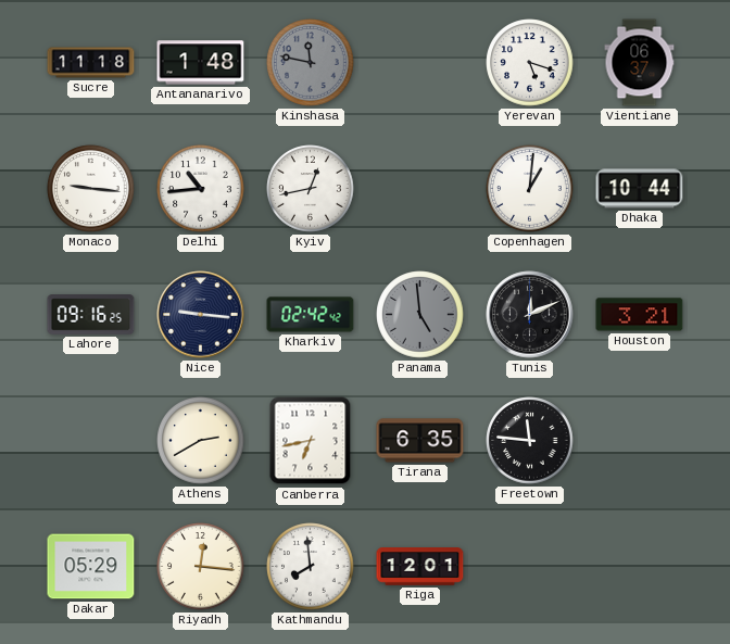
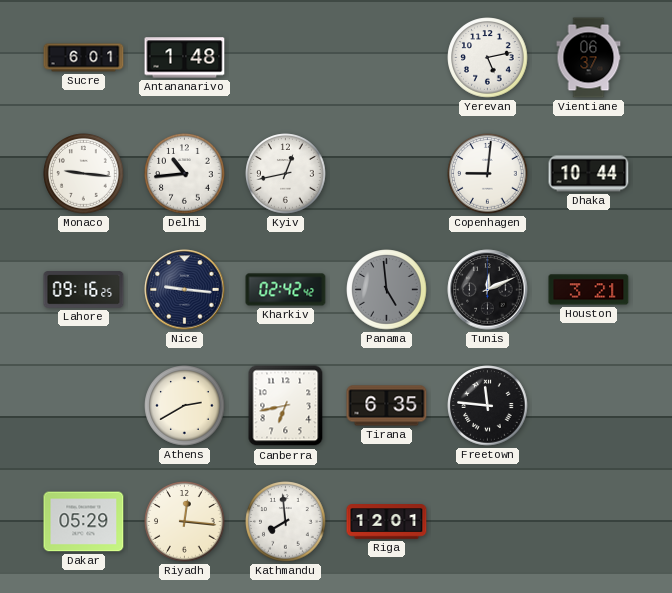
Sucre: 11:18 -> 6:01
Kinshasa: 11:47 -> none
Yerevan: 5:18 -> 5:13
Copenhagen: 1:01 -> 9:01
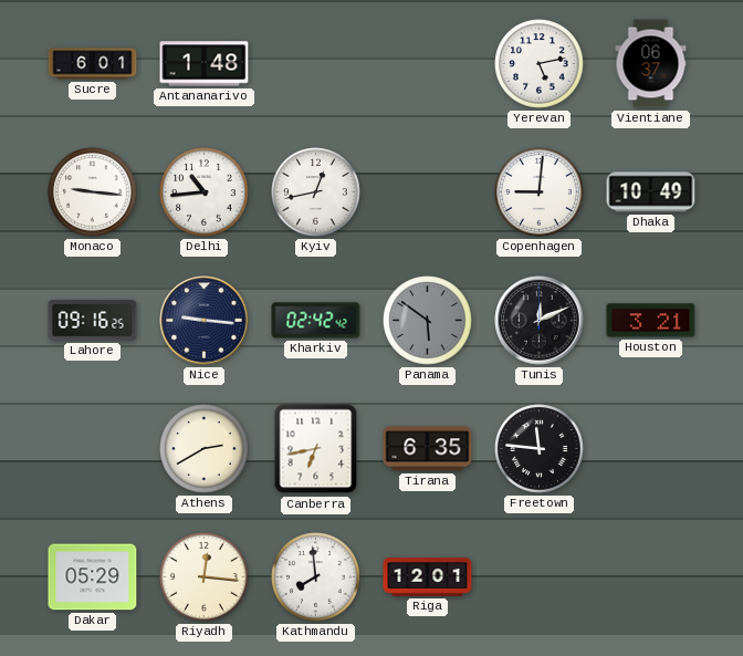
Dhaka: 10:44 -> 10:49
Panama: 4:59 -> 5:51
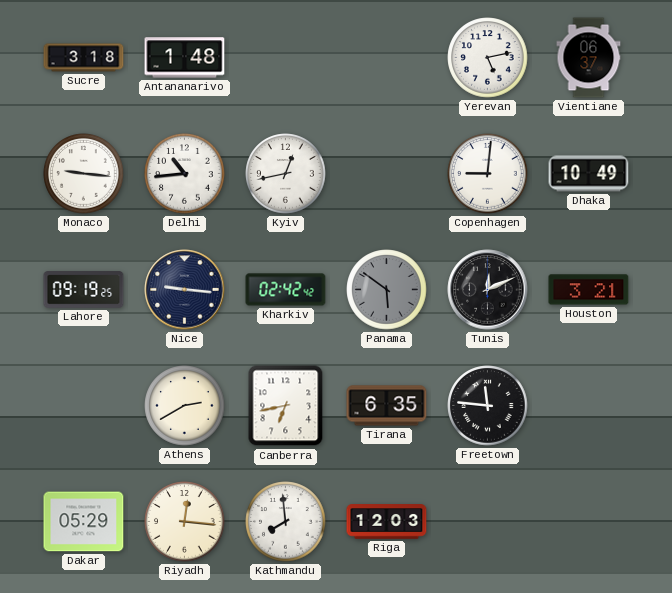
Sucre: 6:01 -> 3:18
Lahore: 09:16 -> 09:19
Riga: 12:01 -> 12:03
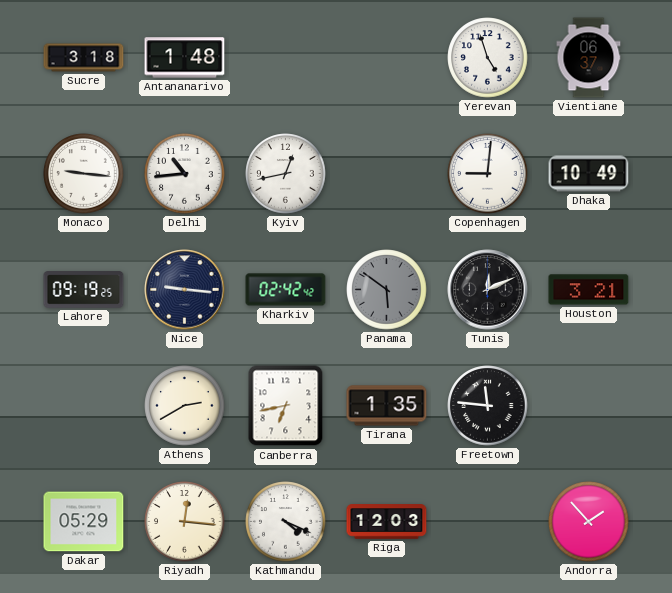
Yerevan: 5:13 -> 4:57
Tirana: 6:35 -> 1:35
Kathmandu: 7:59 -> 4:19
Andorra: none -> 1:53
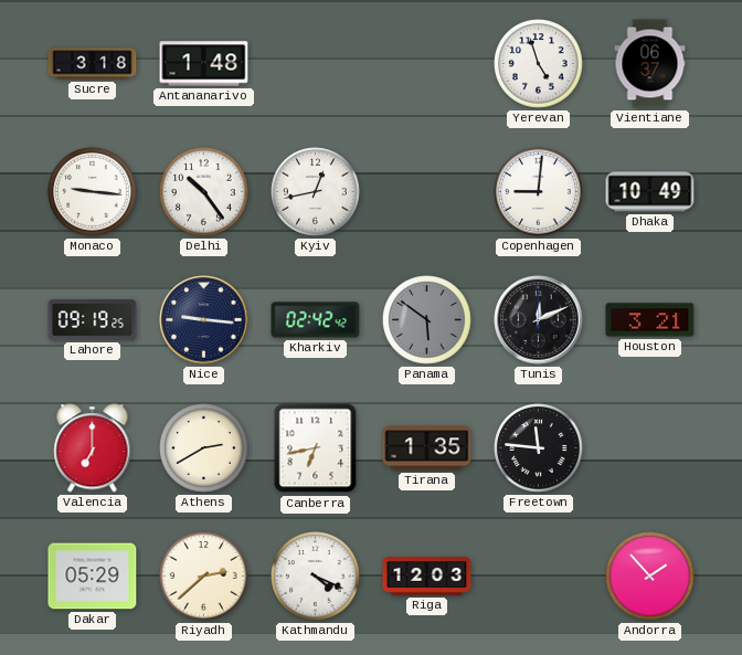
Delhi: 10:44 -> 10:24
Valencia: none -> 7:00
Riyadh: 12:16 -> 2:38
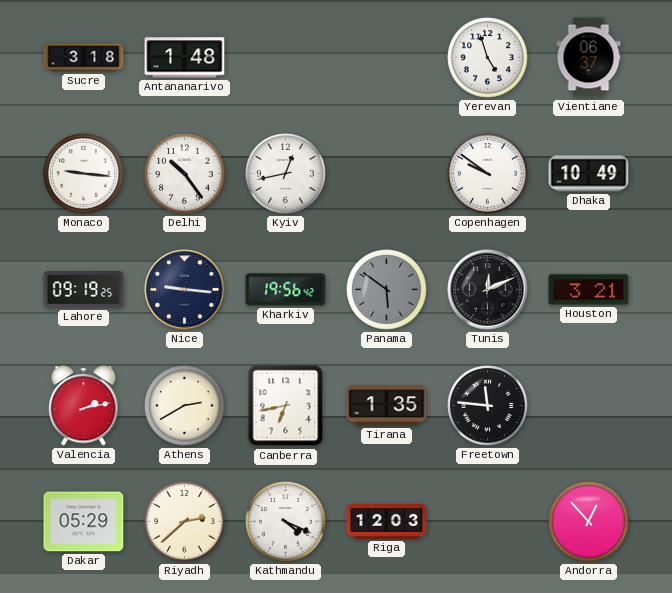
Copenhagen: 9:01 -> 9:51
Kharkiv: 02:42 -> 19:56
Valencia: 7:00 -> 2:13
Andorra: 1:53 -> 12:53
